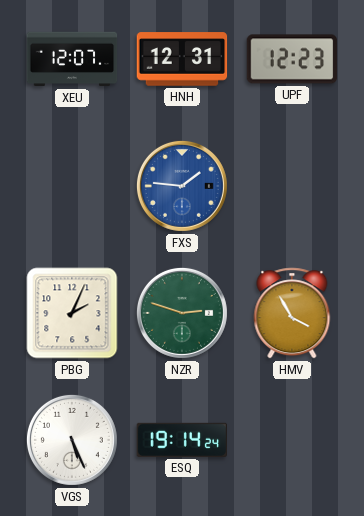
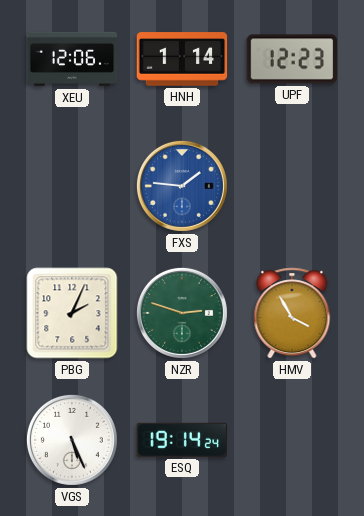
XEU: 12:07 -> 12:06
HNH: 12:31 -> 1:14
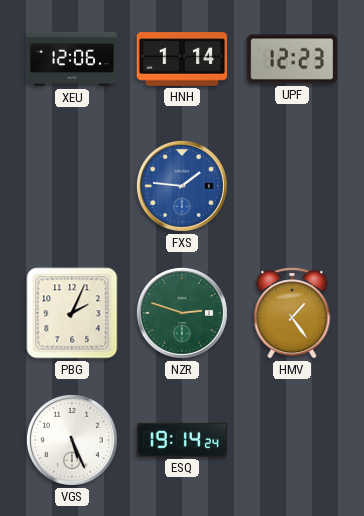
HMV: 3:55 -> 1:24
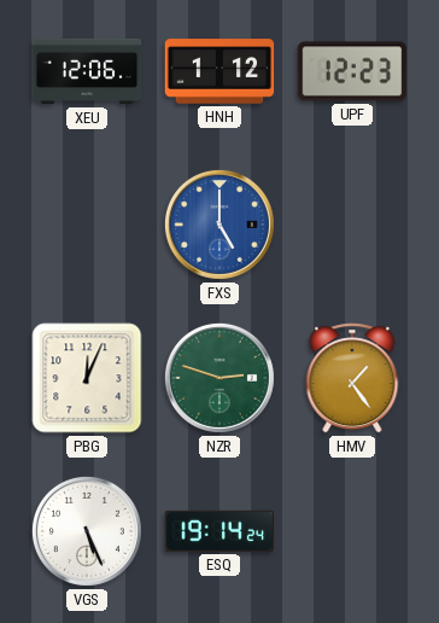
HNH: 1:14 -> 1:12
FXS: 1:46 -> 5:00
PBG: 2:04 -> 12:04
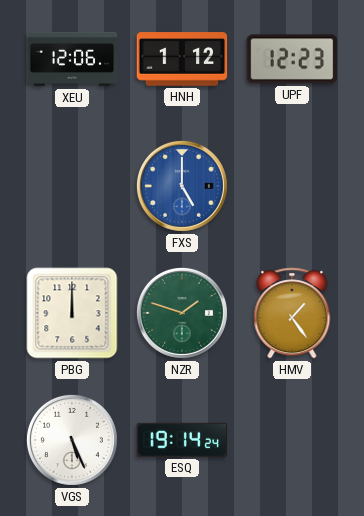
PBG: 12:04 -> 12:00
NZR: 2:48 -> 1:48
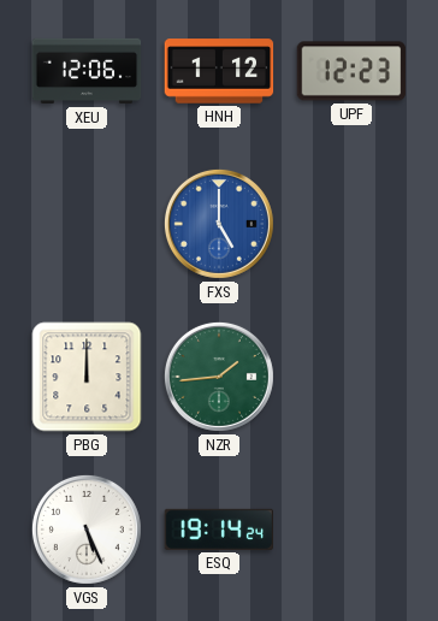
NZR: 1:48 -> 1:44
HMV: 1:24 -> none
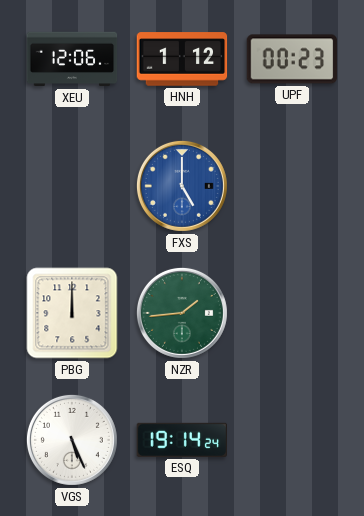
UPF: 12:23 -> 00:23
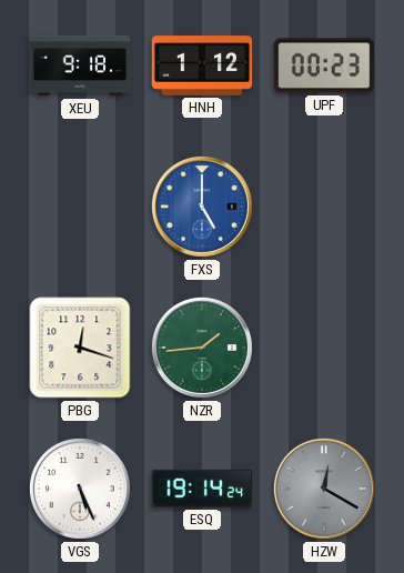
XEU: 12:06 -> 9:18
PBG: 12:00 -> 12:18
HZW: none -> 12:20
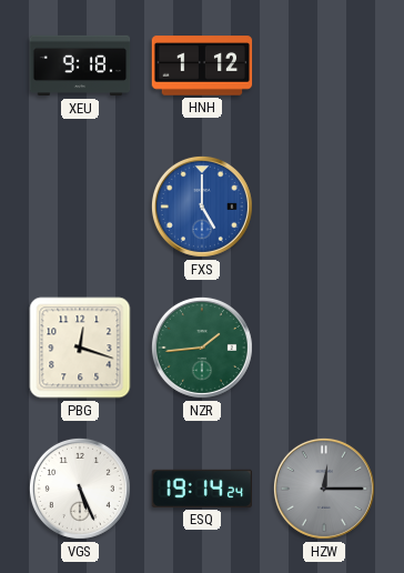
UPF: 00:23 -> none
HZW: 12:20 -> 12:15
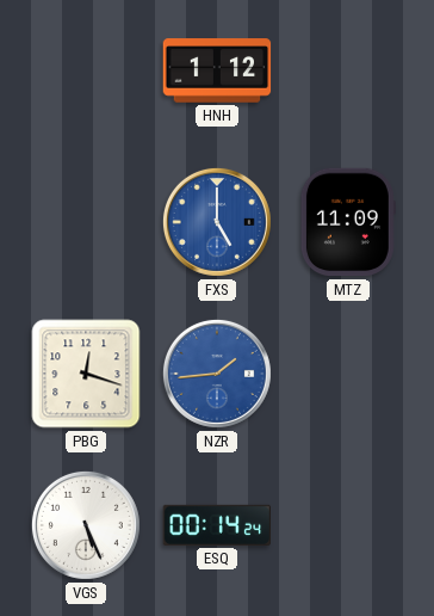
XEU: 9:18 -> none
MTZ: none -> 11:09
NZR dial: green -> blue
ESQ: 19:14 -> 00:14
HZW: 12:15 -> none
